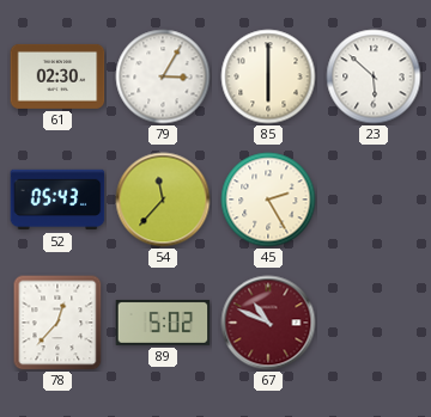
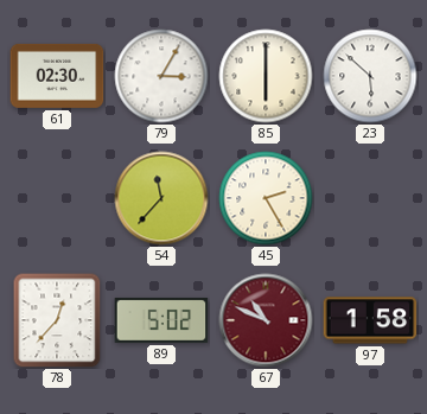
52: 05:43 -> none
97: none -> 1:58
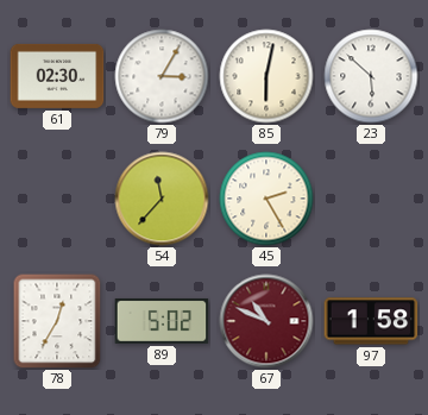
85: 6:00 -> 6:02
78: 12:37 -> 12:35
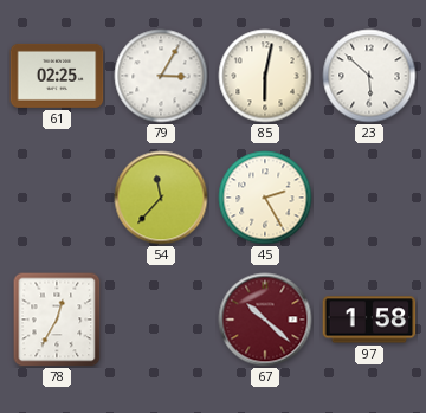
61: 02:30 -> 02:25
89: 5:02 -> none
67: 10:49 -> 10:22
